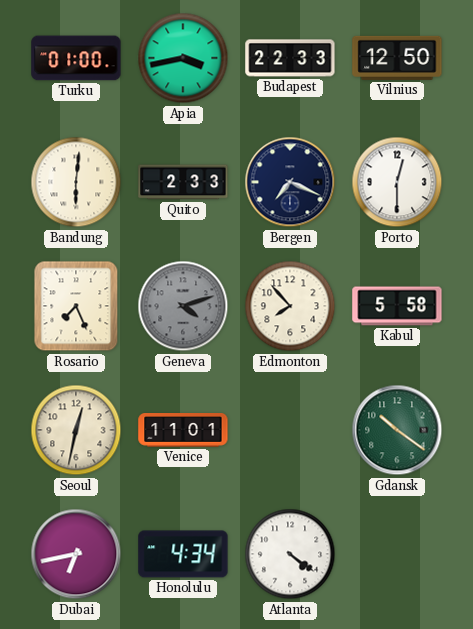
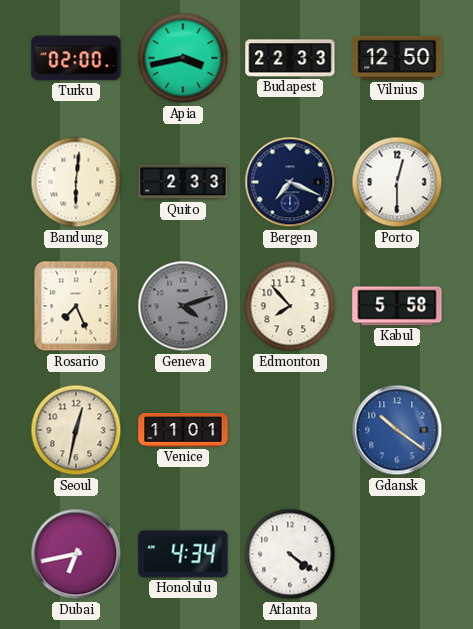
Turku: 01:00 -> 02:00
Gdansk dial: green -> blue
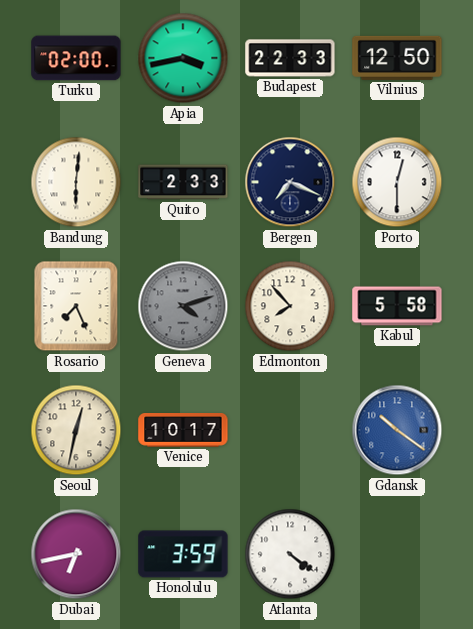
Venice: 11:01 -> 10:17
Honolulu: 4:34 -> 3:59
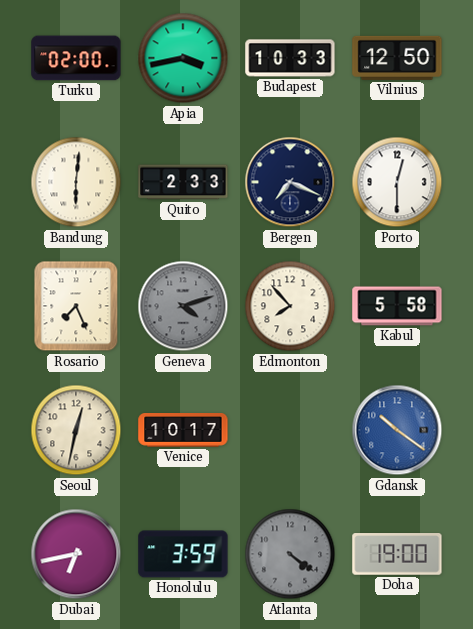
Budapest: 22:33 -> 10:33
Atlanta dial: white -> grey
Doha: none -> 19:00
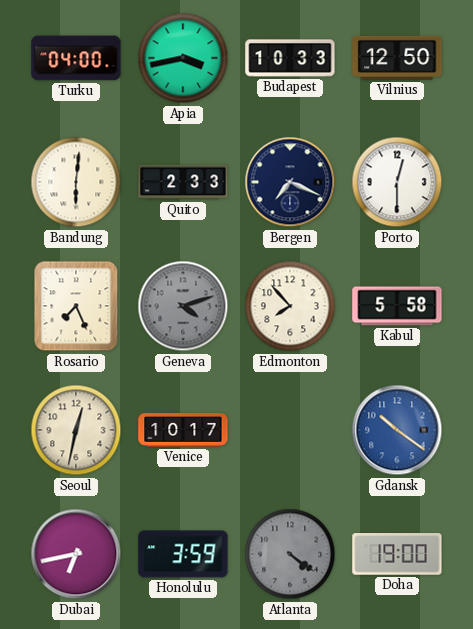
Turku: 02:00 -> 04:00
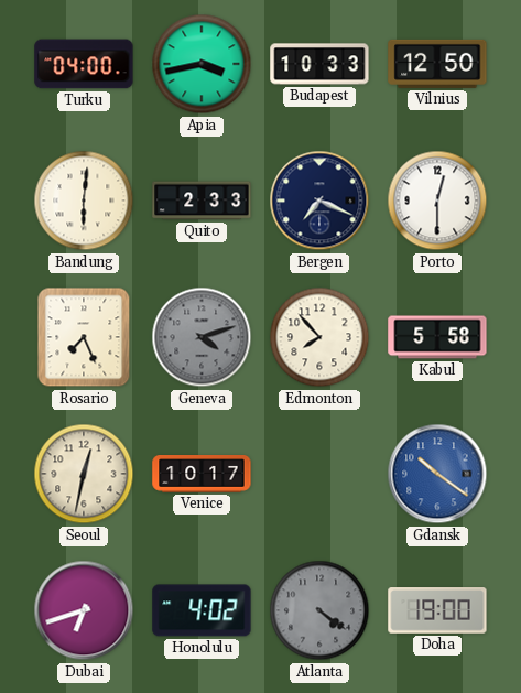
Dubai: 6:43 -> 6:42
Honolulu: 3:59 -> 4:02
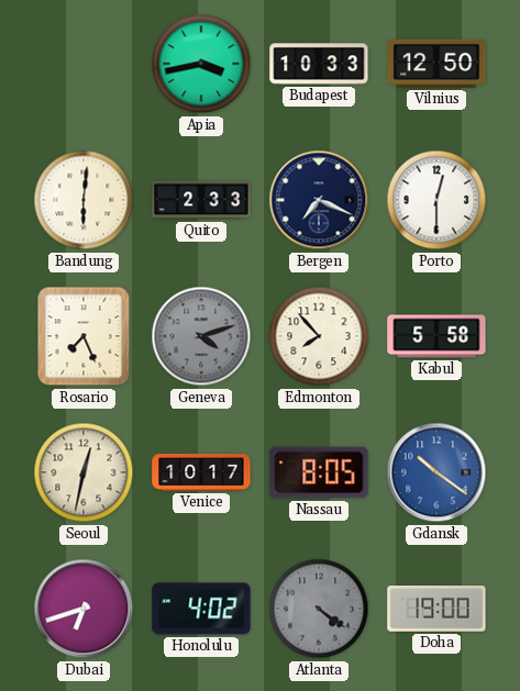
Turku: 04:00 -> none
Nassau: none -> 8:05
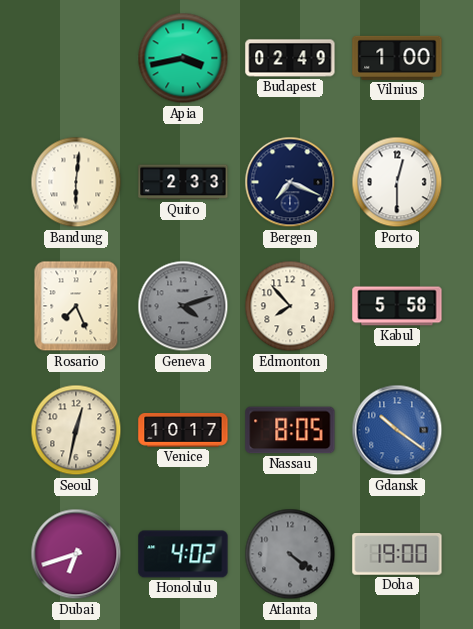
Budapest: 10:33 -> 02:49
Vilnius: 12:50 -> 1:00
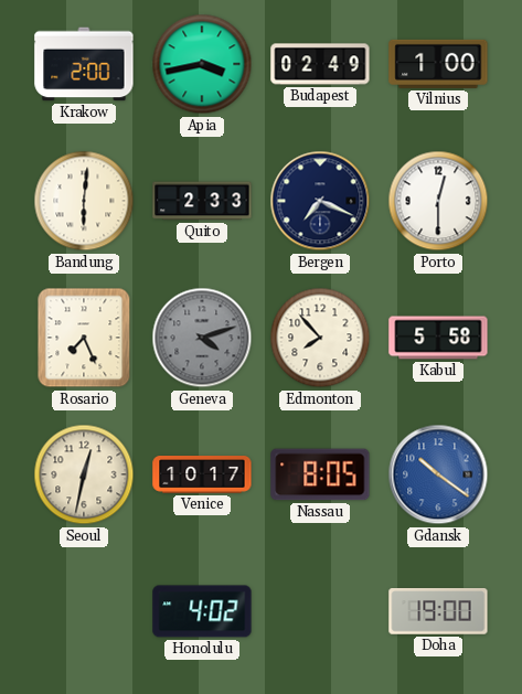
Krakow: none -> 2:00
Dubai: 6:42 -> none
Atlanta: 4:21 -> none
